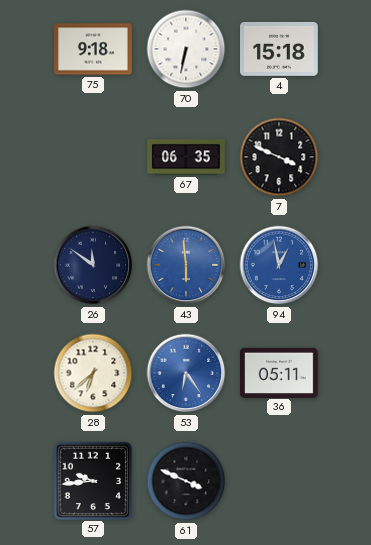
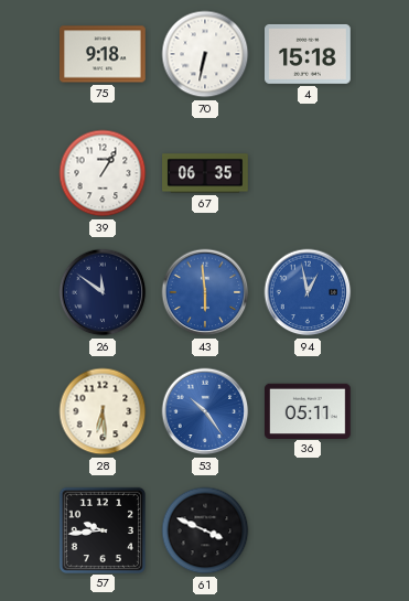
39: none -> 1:05
7: 3:49 -> none
28: 6:38 -> 6:29
53: 6:24 -> 10:24
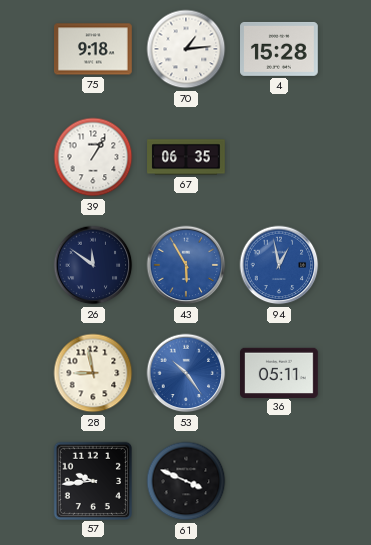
70: 6:32 -> 1:14
4: 15:18 -> 15:28
43: 5:59 -> 5:55
28: 6:29 -> 8:58
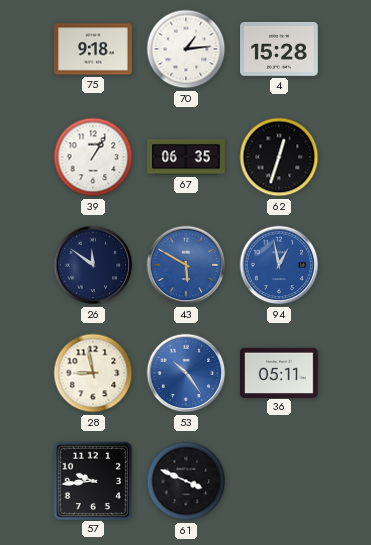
62: none -> 12:33
43: 5:55 -> 5:50
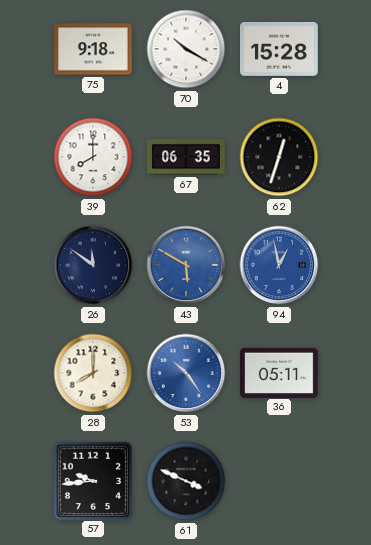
70: 1:14 -> 10:20
39: 1:05 -> 8:00
28: 8:58 -> 8:00
